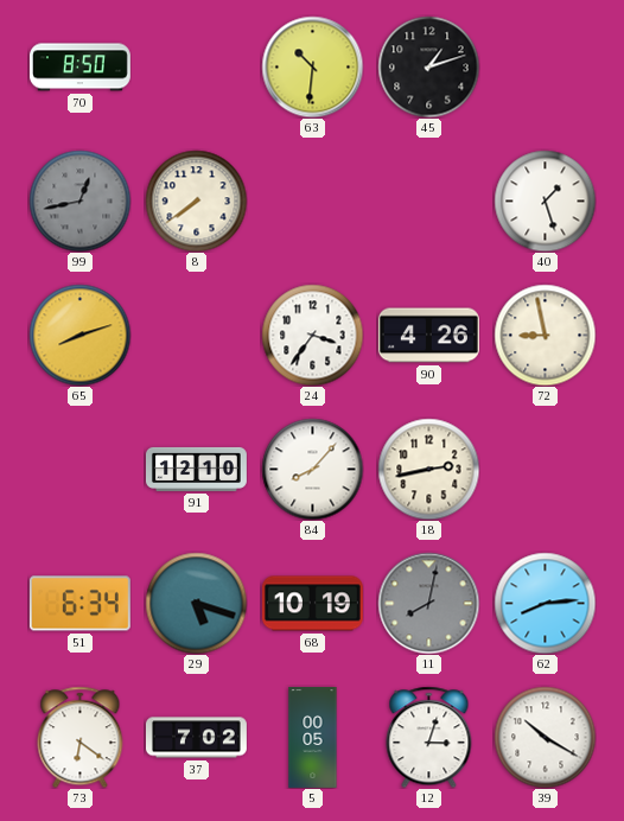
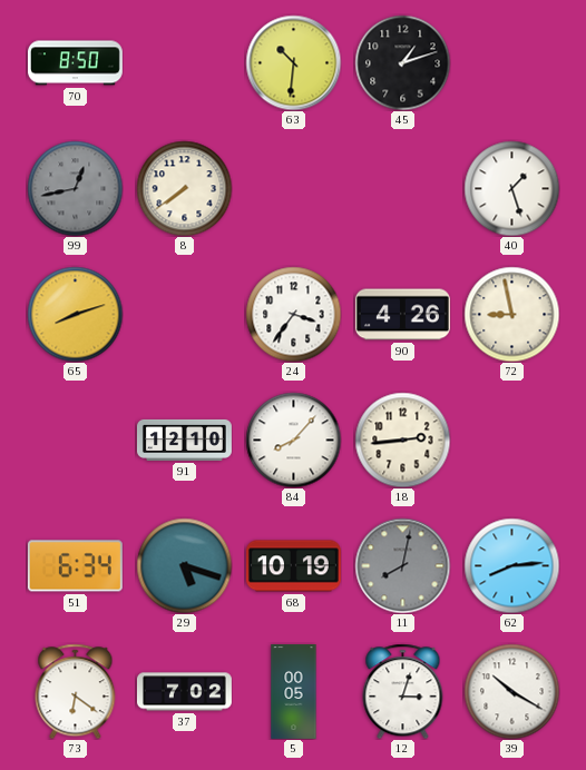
18: 2:43 -> 2:44
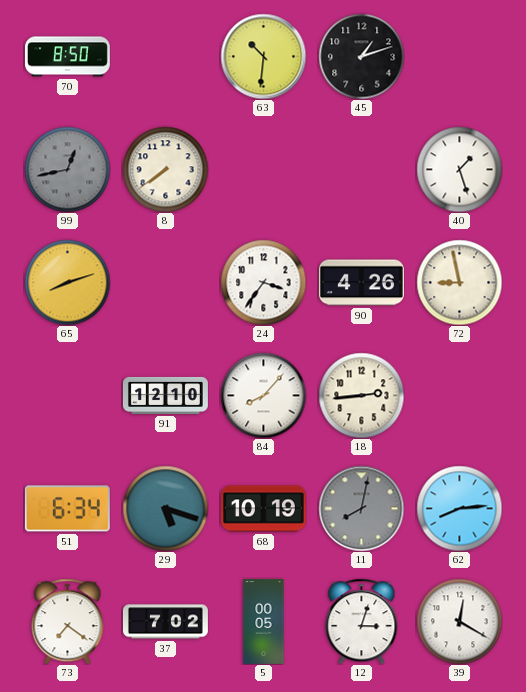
73: 6:21 -> 7:21
39: 10:20 -> 12:20
